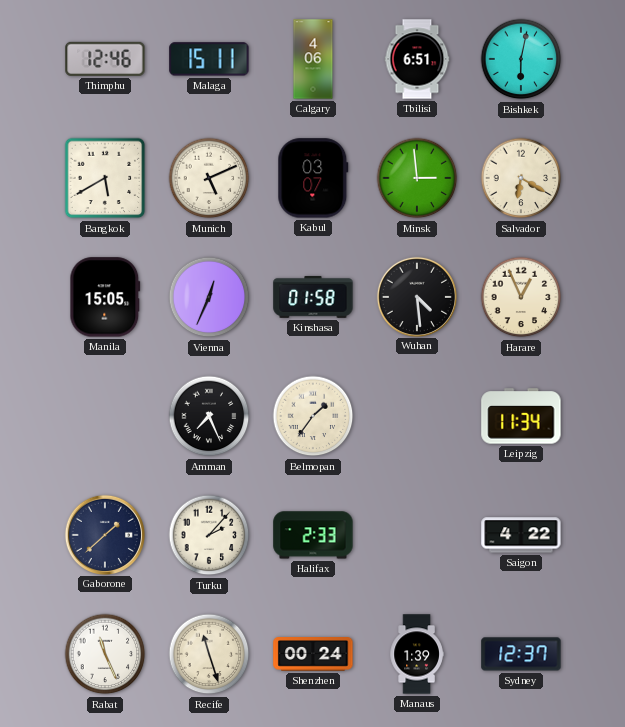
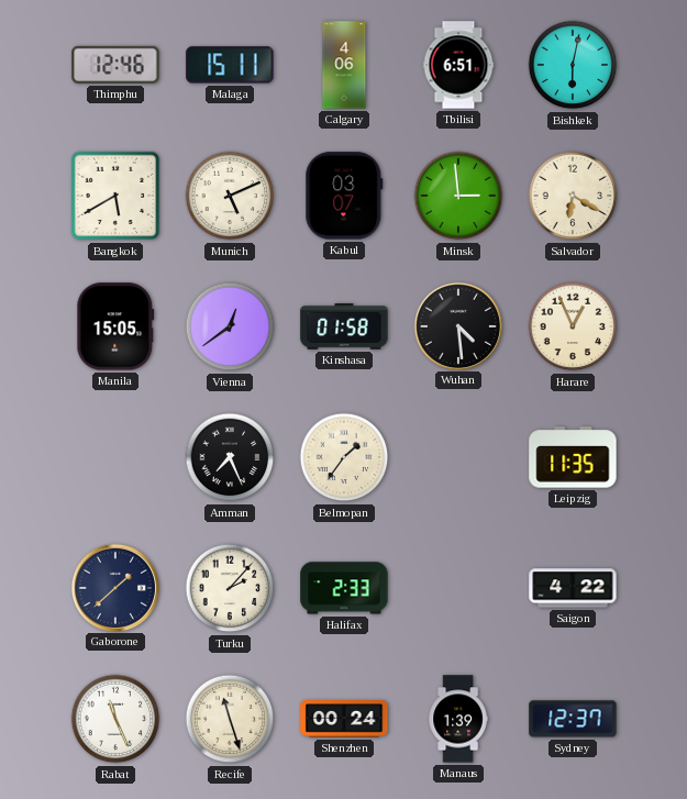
Vienna: 12:34 -> 12:39
Leipzig: 11:34 -> 11:35
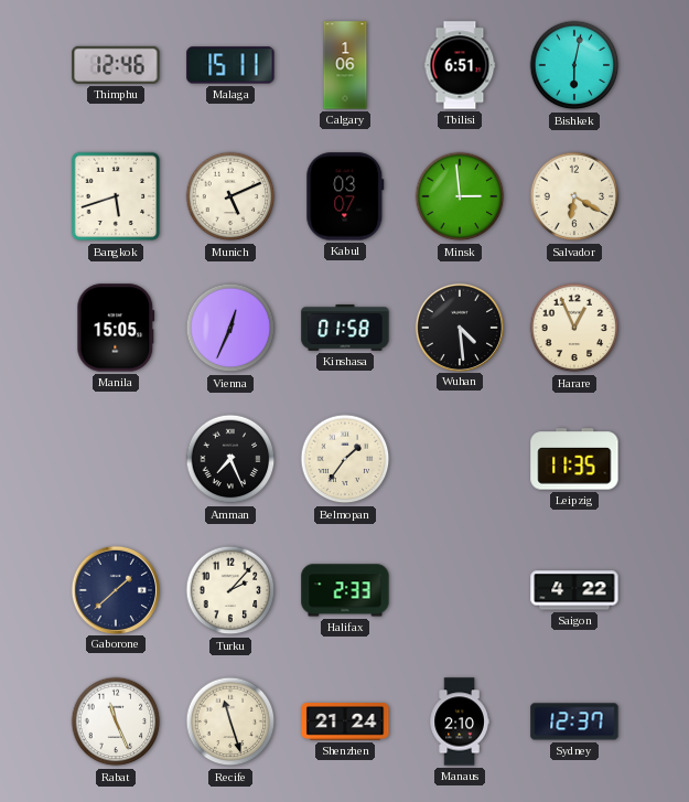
Calgary: 4:06 -> 1:06
Bangkok: 5:40 -> 5:42
Vienna: 12:39 -> 12:34
Shenzhen: 00:24 -> 21:24
Manaus: 1:39 -> 2:10
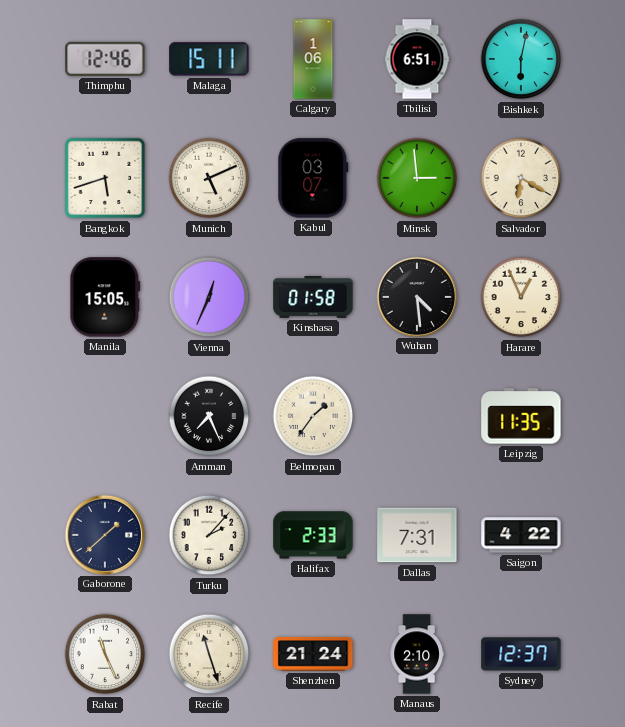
Dallas: none -> 7:31
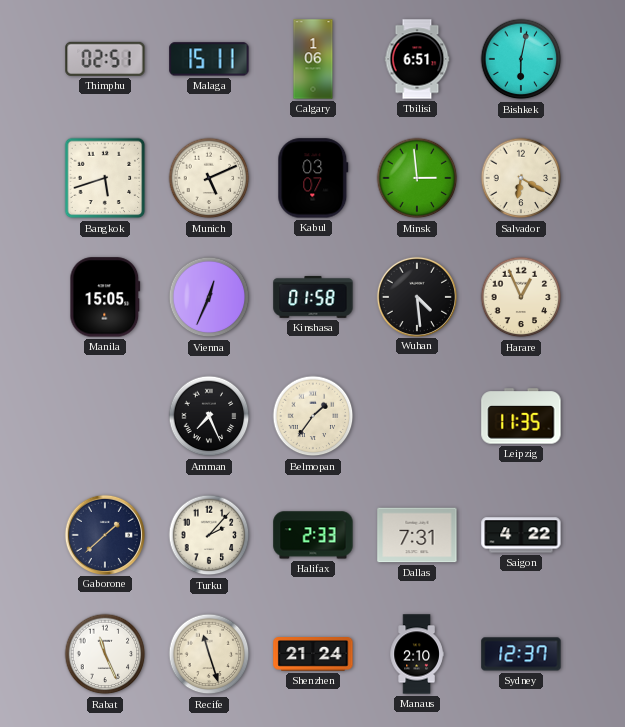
Thimphu: 12:46 -> 02:51
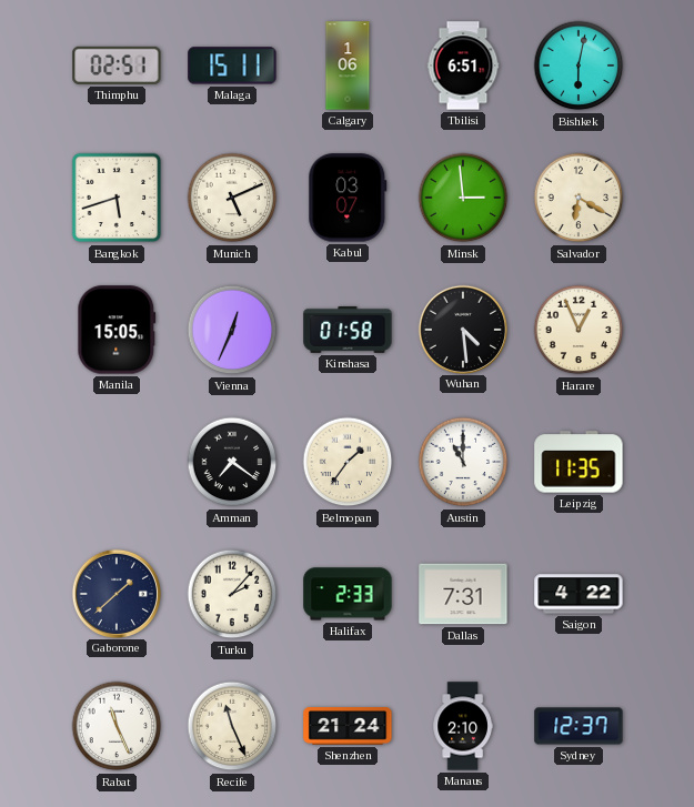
Amman: 7:26 -> 7:21
Austin: none -> 11:00
Recife: 11:27 -> 11:26
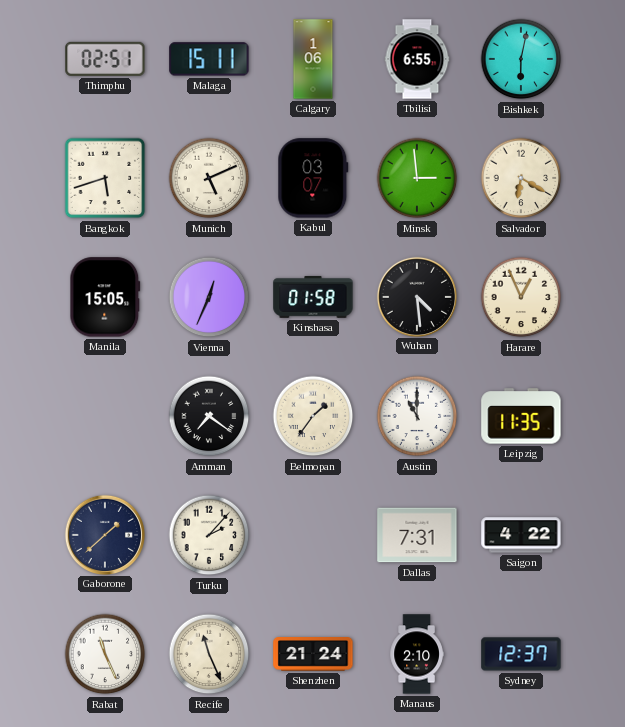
Tbilisi: 6:51 -> 6:55
Halifax: 2:33 -> none
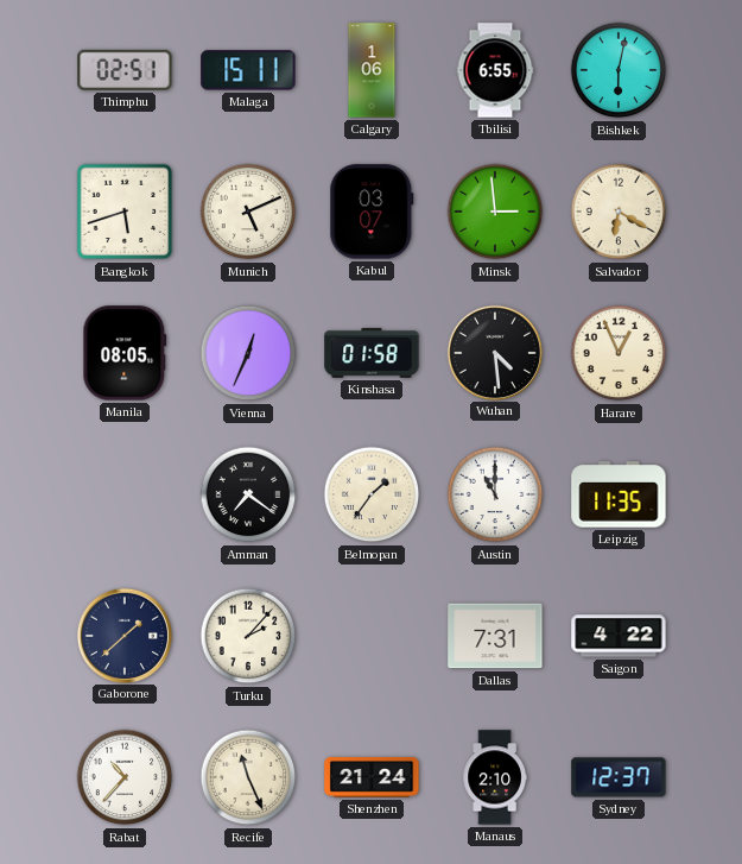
Manila: 15:05 -> 08:05
Rabat: 11:26 -> 10:37
